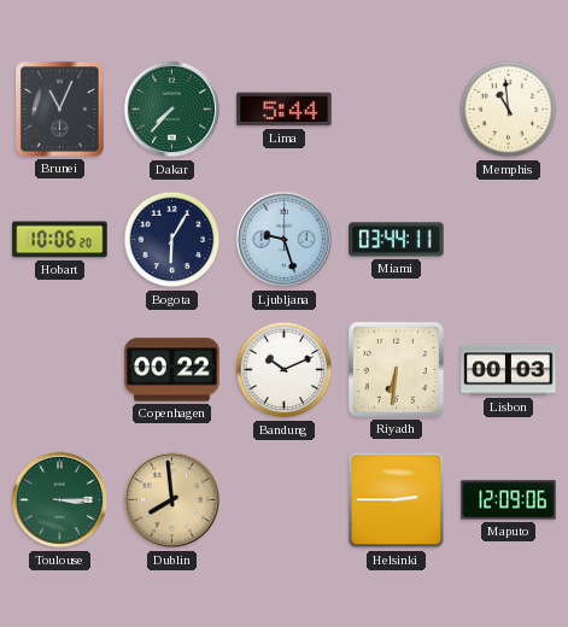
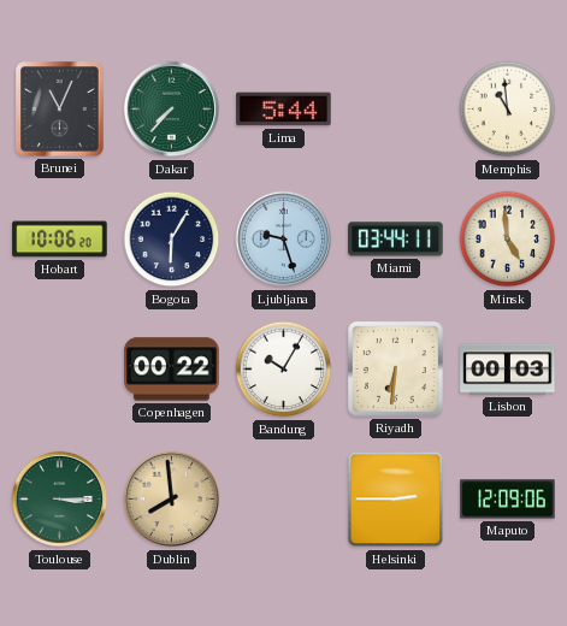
Minsk: none -> 4:59
Bandung: 10:11 -> 10:05
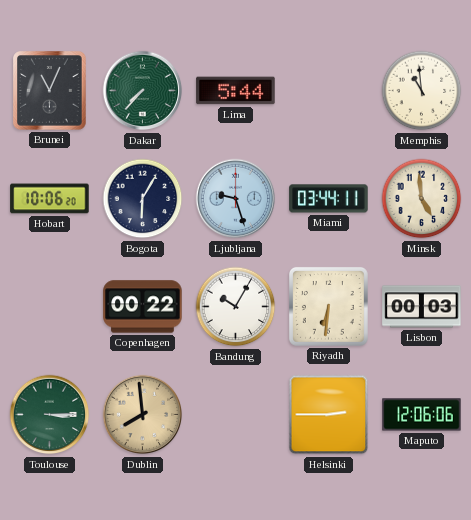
Maputo: 12:09 -> 12:06
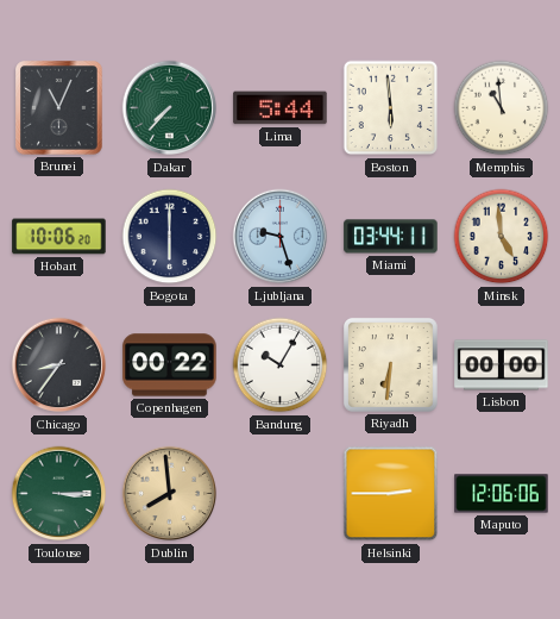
Boston: none -> 5:59
Bogota: 6:05 -> 6:00
Chicago: none -> 8:36
Lisbon: 00:03 -> 00:00
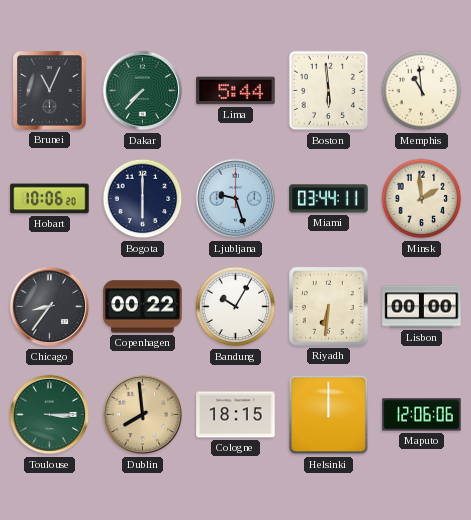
Minsk: 4:59 -> 1:59
Cologne: none -> 18:15
Helsinki: 2:45 -> 12:00
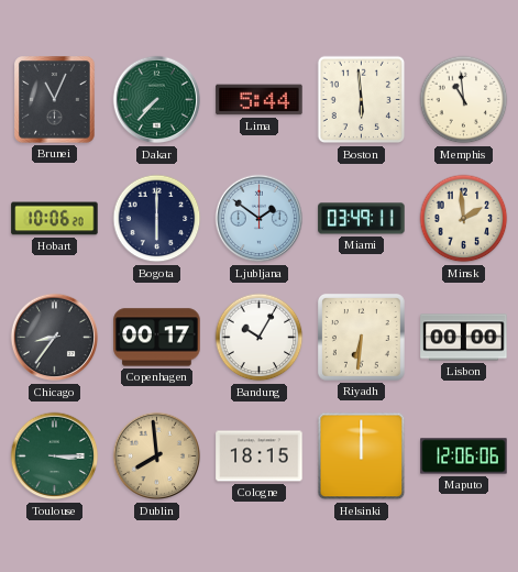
Ljubljana: 9:27 -> 1:51
Miami: 03:44 -> 03:49
Copenhagen: 00:22 -> 00:17
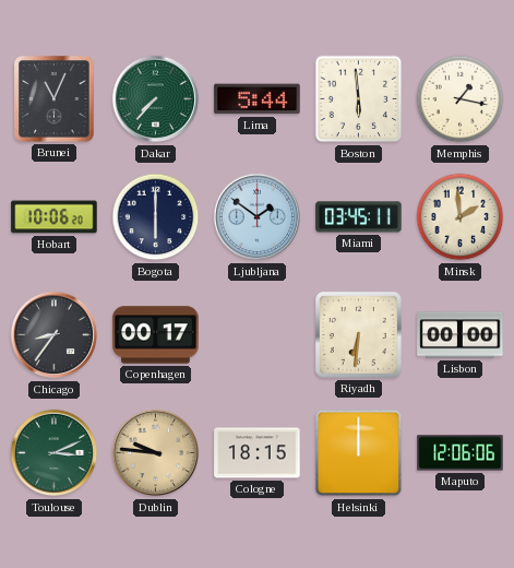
Memphis: 10:59 -> 1:17
Miami: 03:49 -> 03:45
Bandung: 10:05 -> none
Toulouse: 3:15 -> 3:11
Dublin: 7:59 -> 9:46
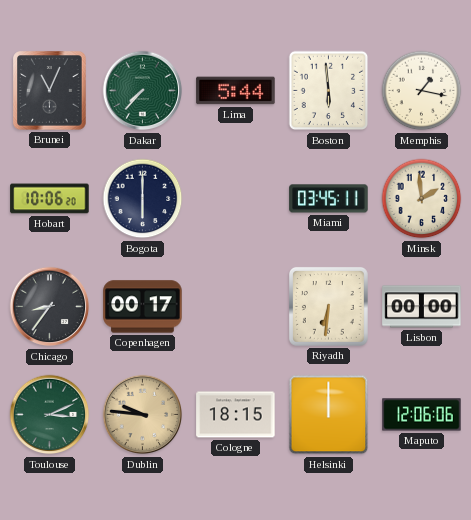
Ljubljana: 1:51 -> none
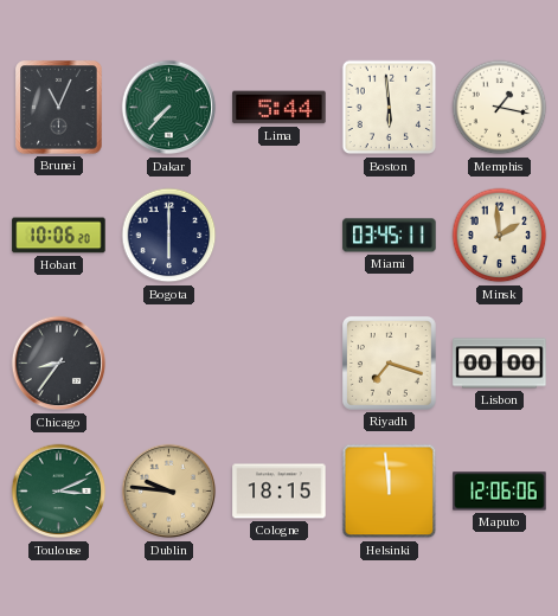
Copenhagen: 00:17 -> none
Riyadh: 6:31 -> 7:18
Helsinki: 12:00 -> 11:59
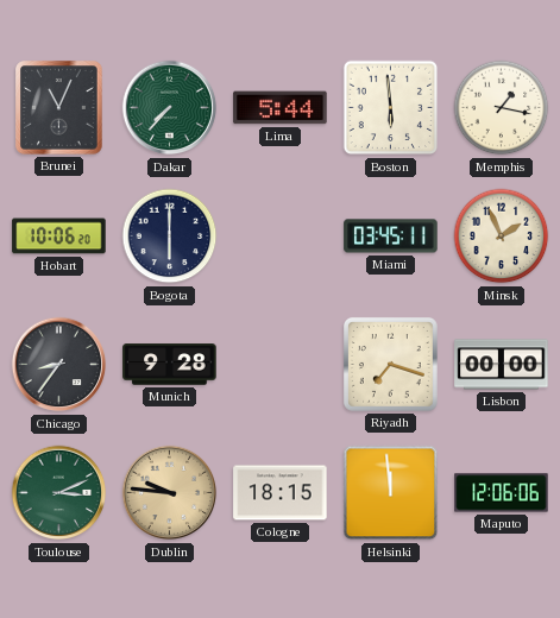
Minsk: 1:59 -> 1:56
Munich: none -> 9:28
